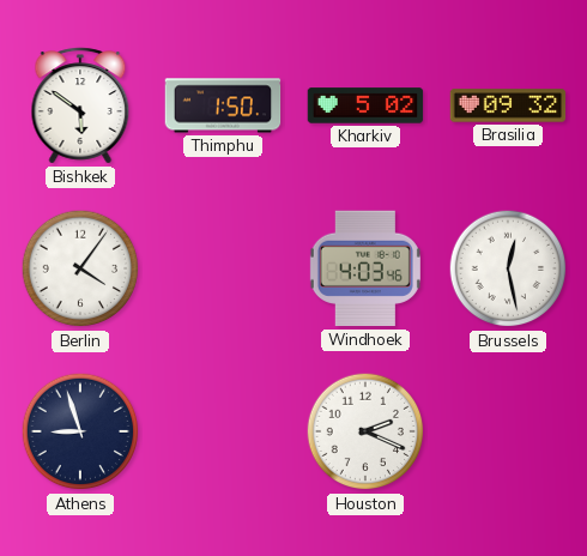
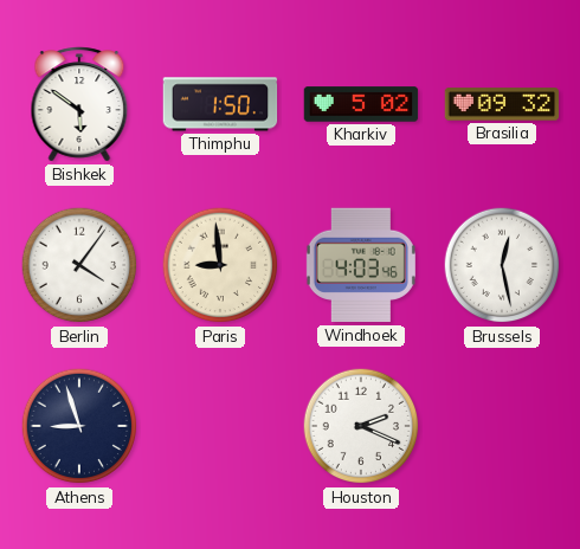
Paris: none -> 8:59
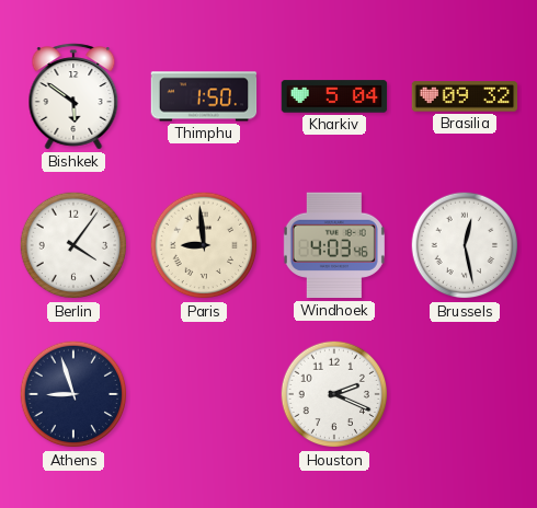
Kharkiv: 5:02 -> 5:04
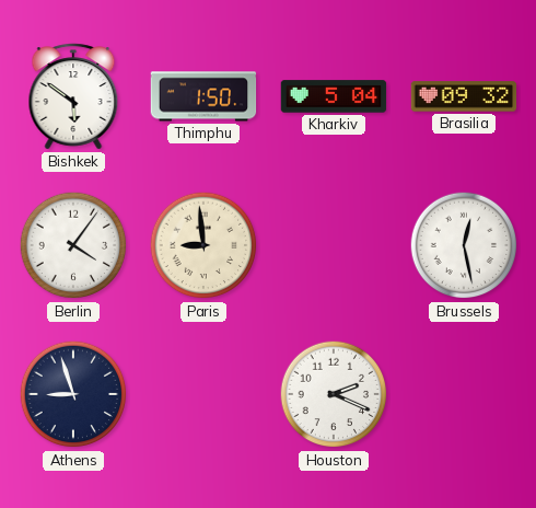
Windhoek: 4:03 -> none
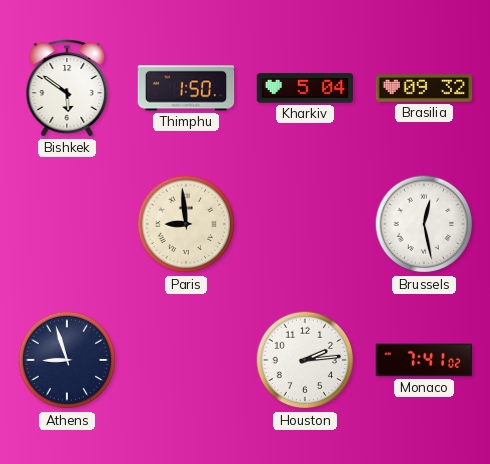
Berlin: 4:06 -> none
Houston: 2:19 -> 2:14
Monaco: none -> 7:41
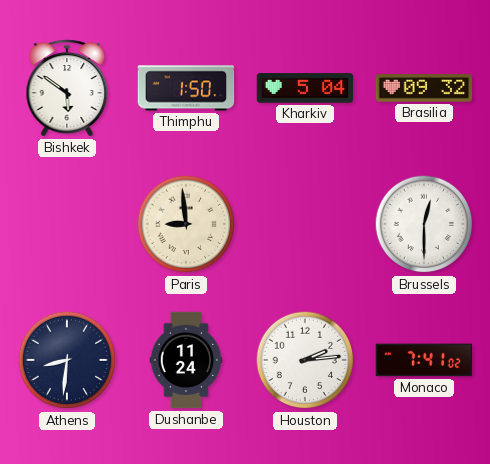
Brussels: 12:28 -> 12:30
Athens: 8:57 -> 8:31
Dushanbe: none -> 11:24
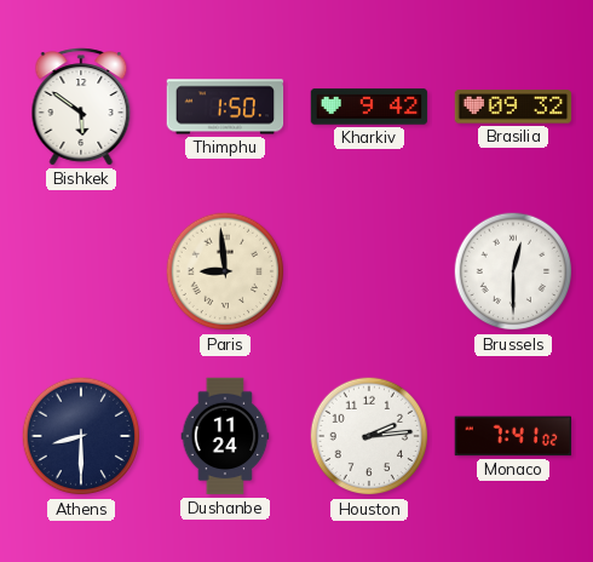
Kharkiv: 5:04 -> 9:42
Athens: 8:31 -> 8:30
